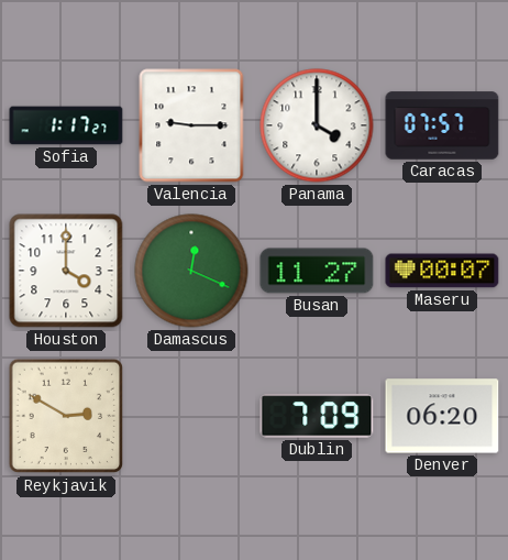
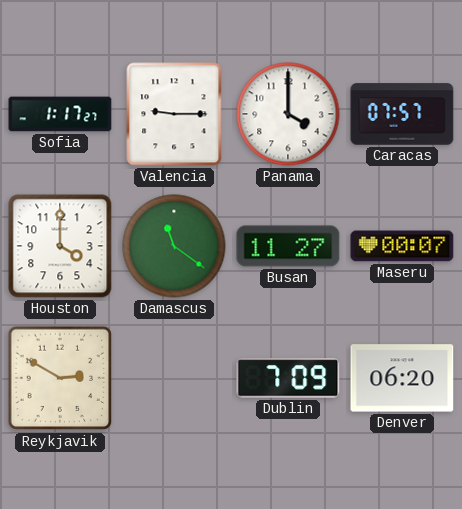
Damascus: 12:19 -> 11:21
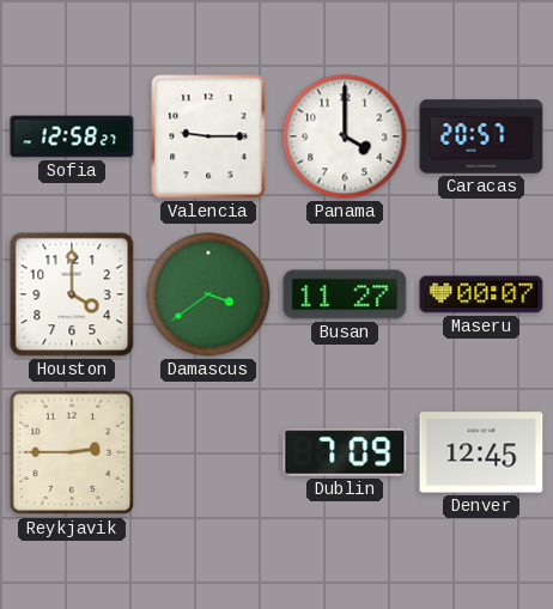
Sofia: 1:17 -> 12:58
Caracas: 07:57 -> 20:57
Damascus: 11:21 -> 3:39
Reykjavik: 2:50 -> 2:45
Denver: 06:20 -> 12:45
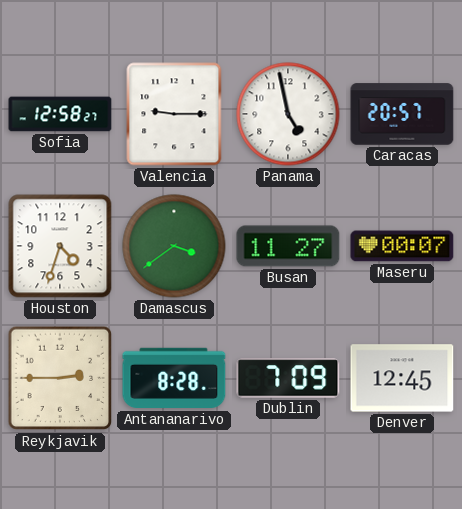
Panama: 4:00 -> 4:58
Houston: 4:00 -> 4:33
Antananarivo: none -> 8:28
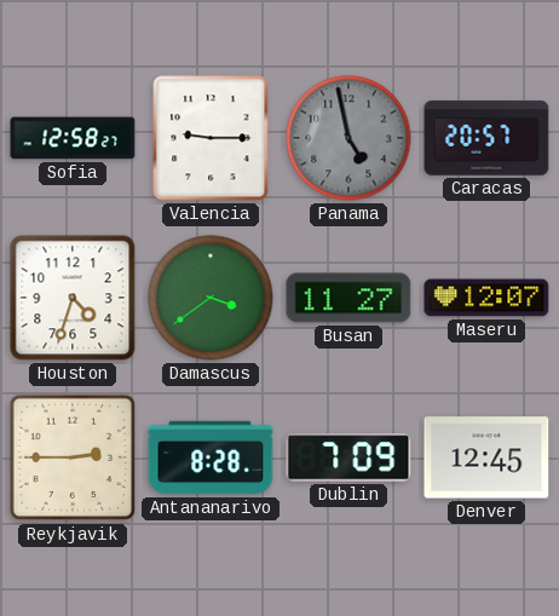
Panama dial: white -> grey
Maseru: 00:07 -> 12:07
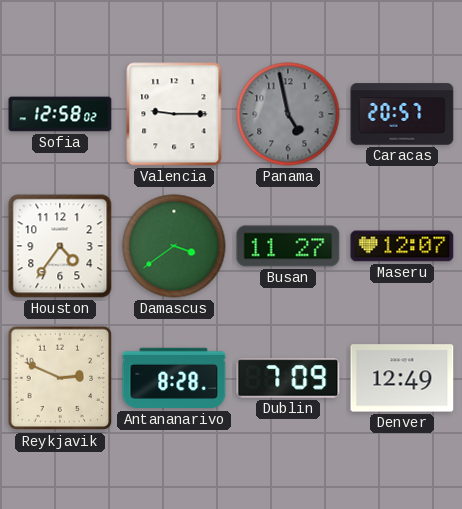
Sofia: 12:58:27 -> 12:58:02
Houston: 4:33 -> 4:36
Reykjavik: 2:45 -> 2:49
Denver: 12:45 -> 12:49
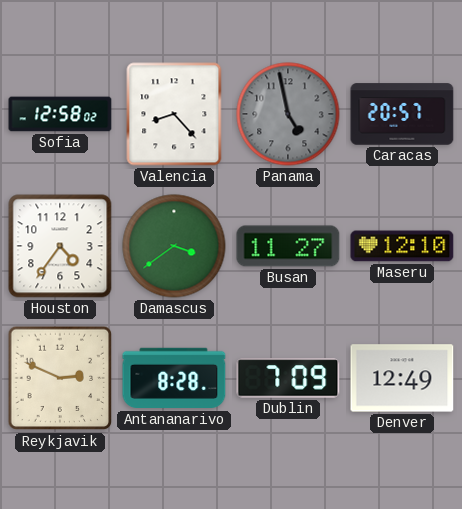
Valencia: 9:15 -> 8:23
Maseru: 12:07 -> 12:10
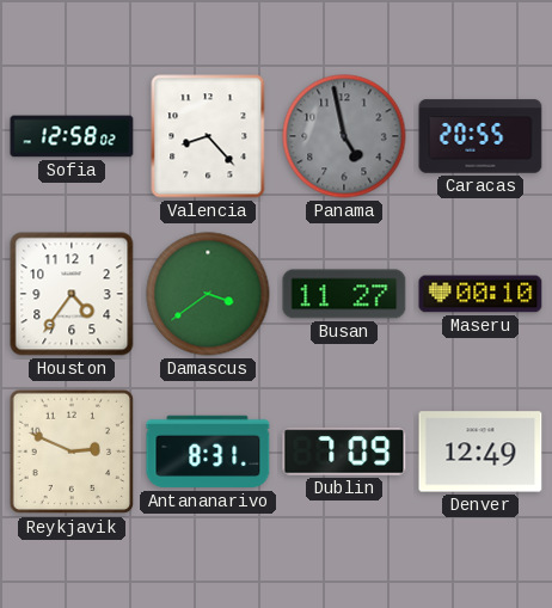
Caracas: 20:57 -> 20:55
Maseru: 12:10 -> 00:10
Antananarivo: 8:28 -> 8:31
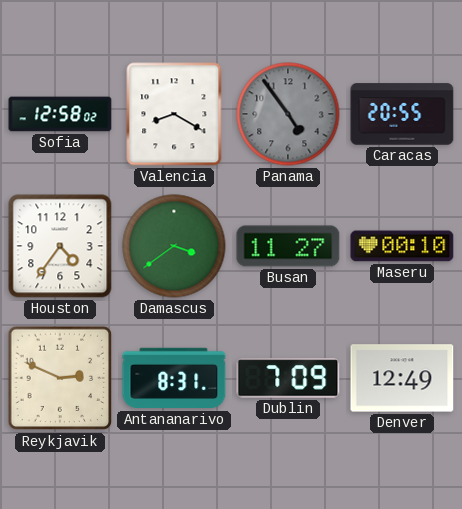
Valencia: 8:23 -> 8:20
Panama: 4:58 -> 4:54
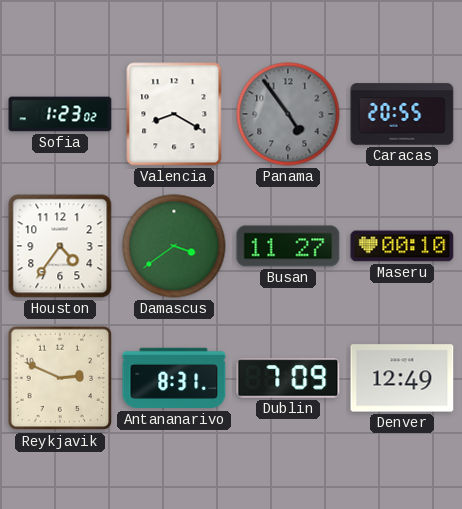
Sofia: 12:58 -> 1:23
